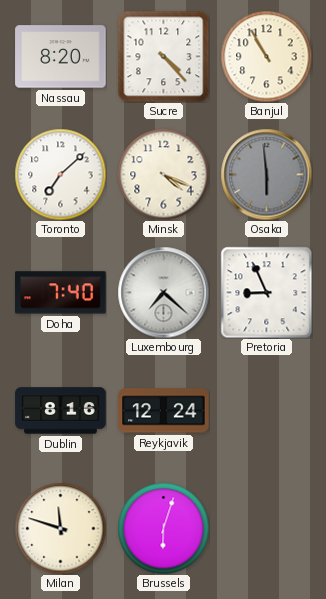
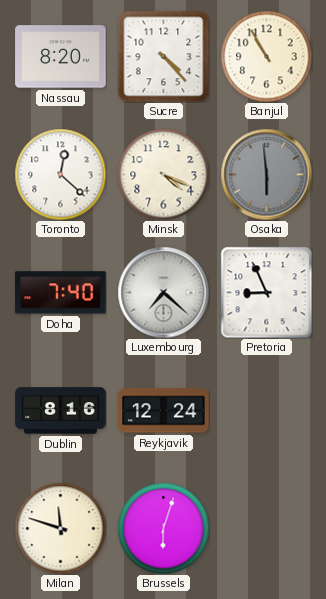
Toronto: 7:08 -> 12:22
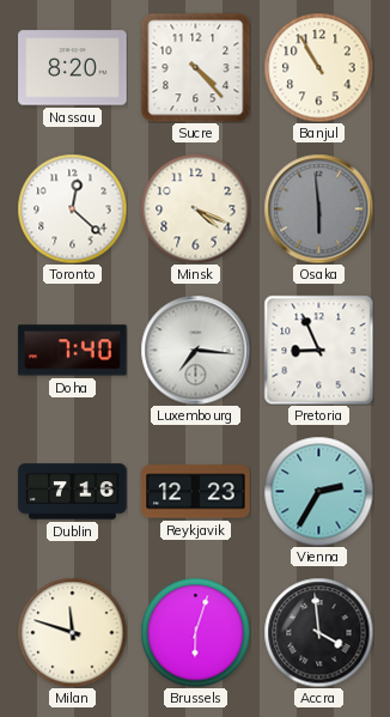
Luxembourg: 7:22 -> 7:16
Dublin: 8:16 -> 7:16
Reykjavik: 12:24 -> 12:23
Vienna: none -> 2:35
Accra: none -> 3:59
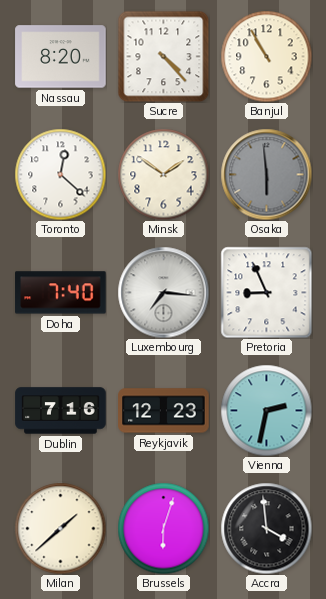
Minsk: 4:19 -> 1:51
Vienna: 2:35 -> 2:32
Milan: 11:48 -> 1:38
